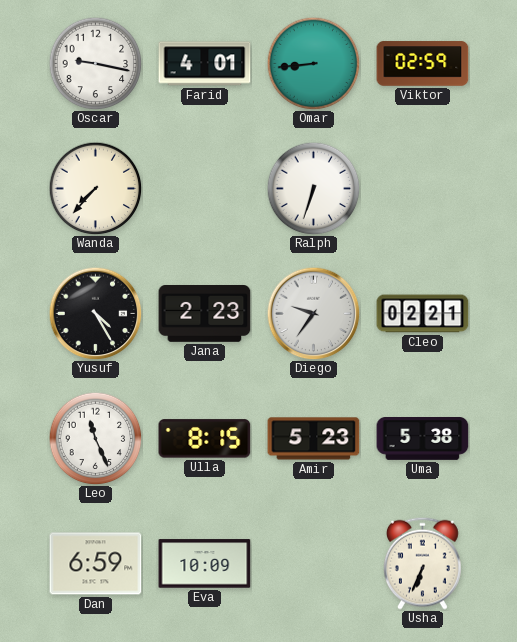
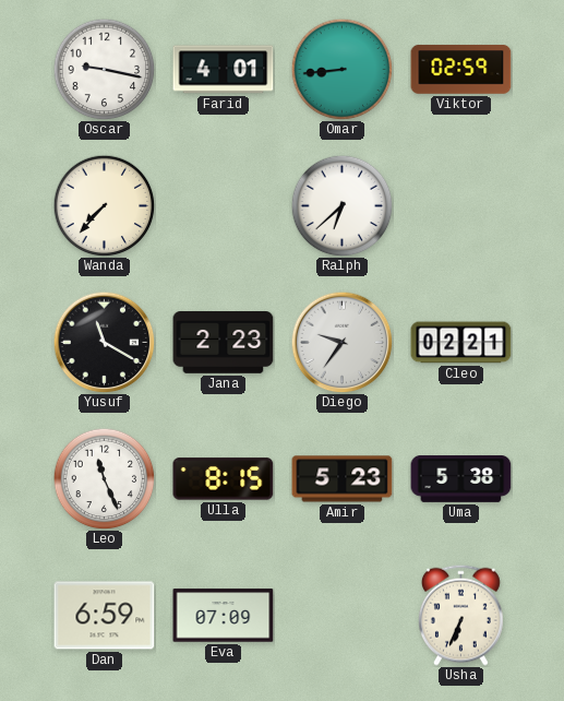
Ralph: 6:33 -> 6:38
Yusuf: 4:25 -> 11:20
Eva: 10:09 -> 07:09
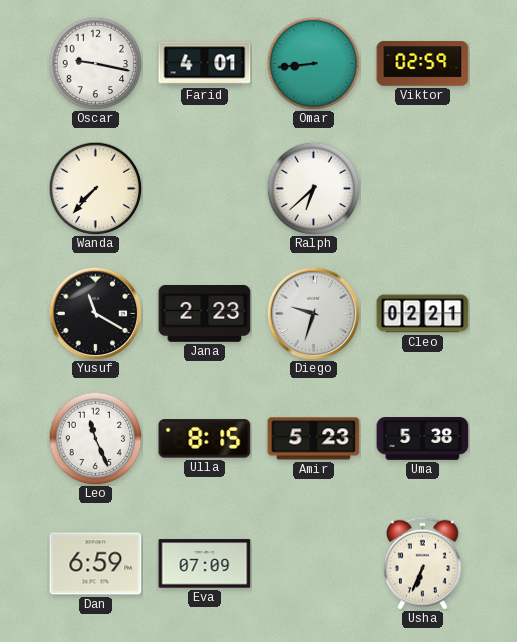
Diego: 9:36 -> 9:33
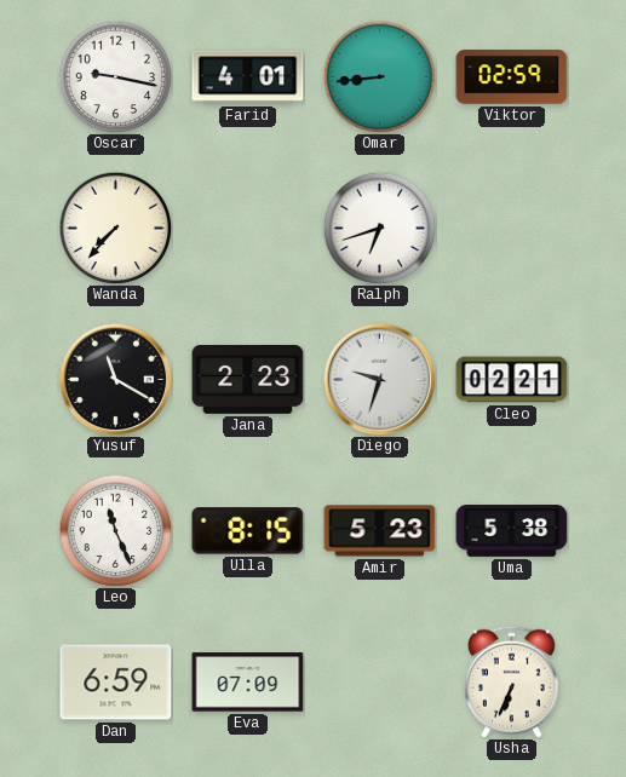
Ralph: 6:38 -> 6:42
